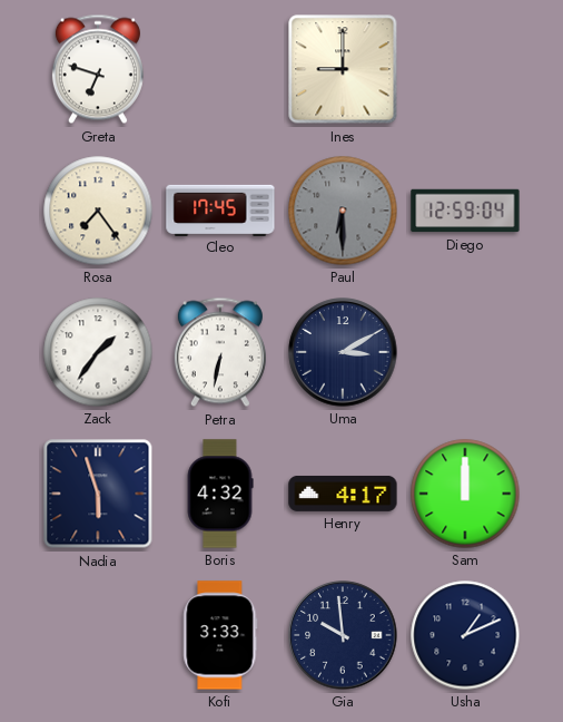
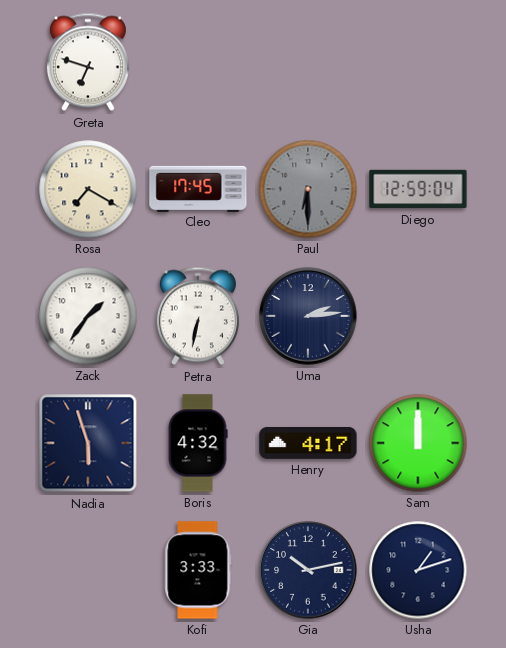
Ines: 9:00 -> none
Rosa: 7:24 -> 7:20
Uma: 3:10 -> 2:14
Gia: 9:59 -> 10:13
Usha: 1:11 -> 1:12
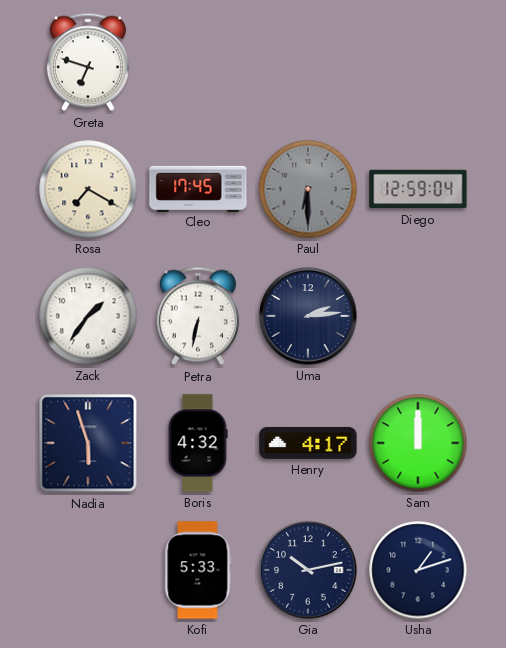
Kofi: 3:33 -> 5:33
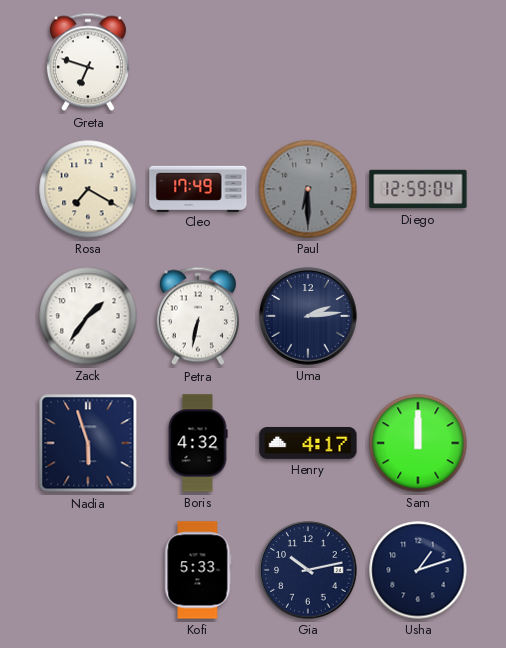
Cleo: 17:45 -> 17:49
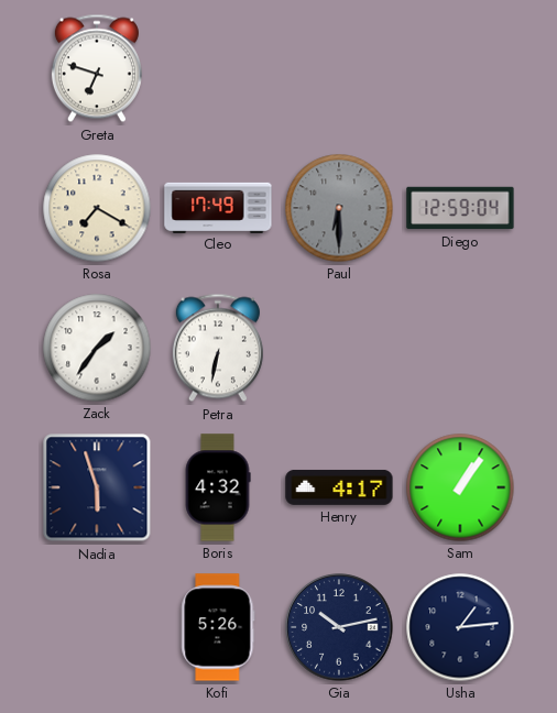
Uma: 2:14 -> none
Sam: 12:00 -> 1:06
Kofi: 5:33 -> 5:26
Usha: 1:12 -> 1:14
